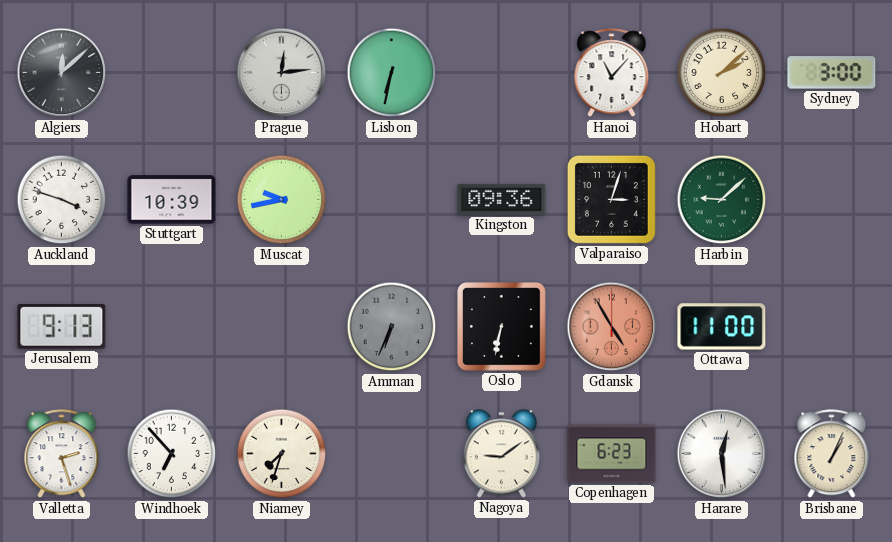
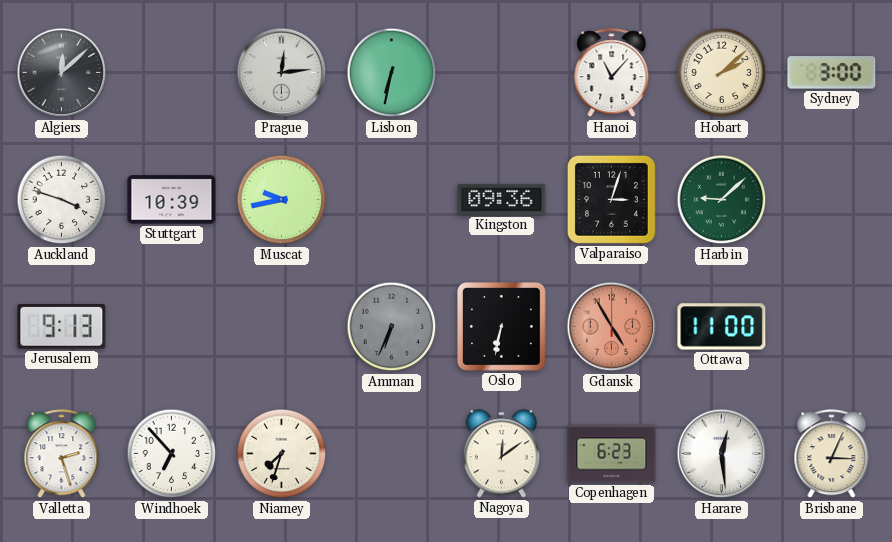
Nagoya: 9:09 -> 12:09
Brisbane: 1:04 -> 3:04
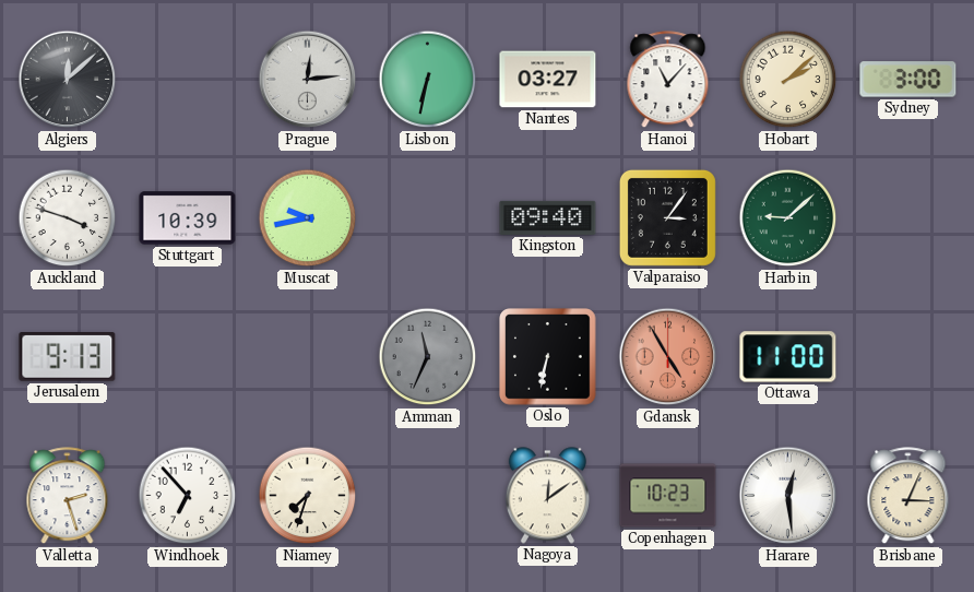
Nantes: none -> 03:27
Kingston: 09:36 -> 09:40
Valparaiso: 3:03 -> 3:06
Amman: 6:34 -> 11:34
Copenhagen: 6:23 -> 10:23
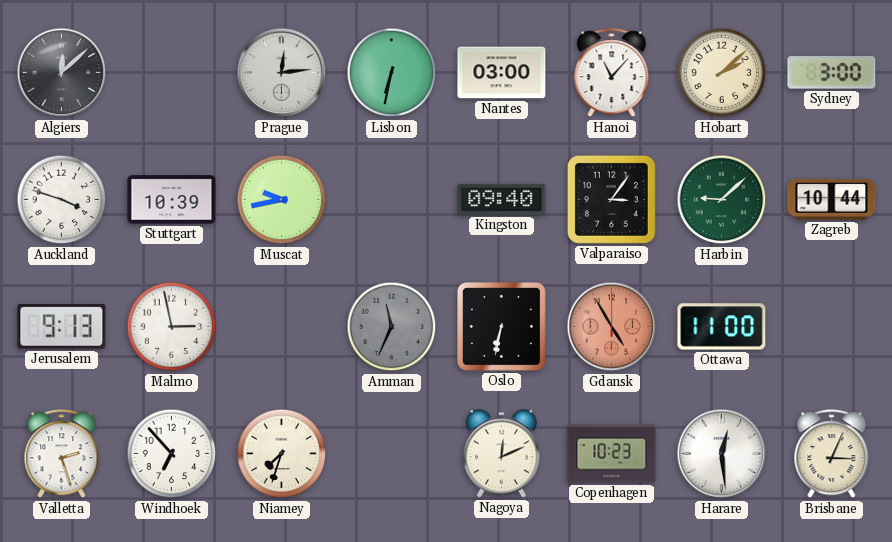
Nantes: 03:27 -> 03:00
Zagreb: none -> 10:44
Malmo: none -> 2:58
Nagoya: 12:09 -> 12:11
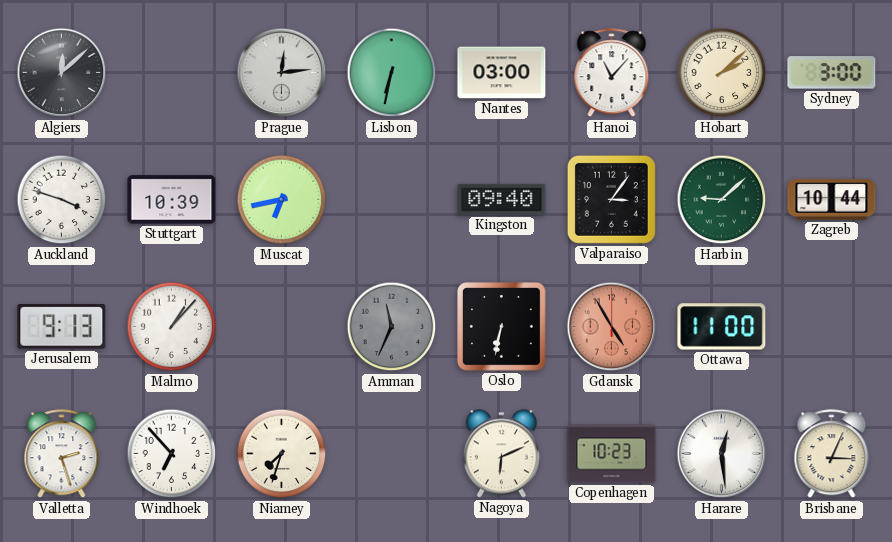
Muscat: 9:43 -> 6:43
Malmo: 2:58 -> 1:07
Nagoya: 12:11 -> 6:11
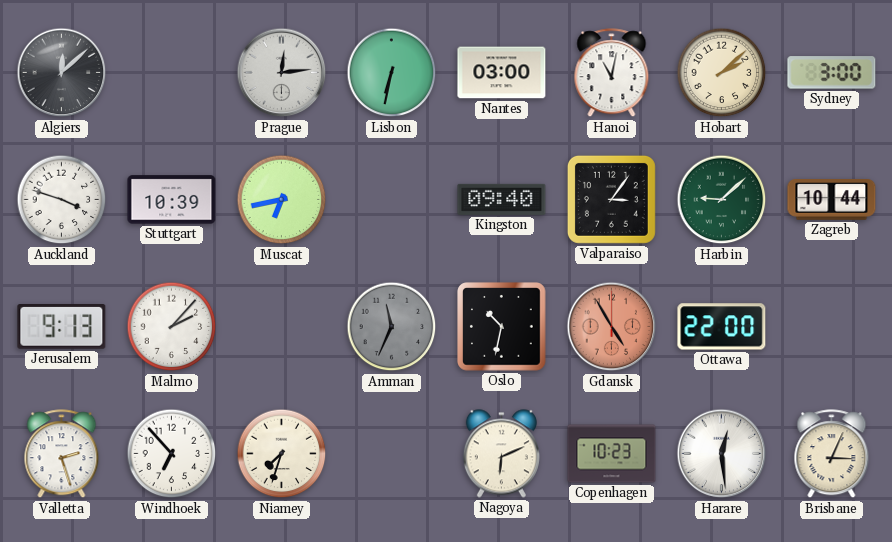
Hanoi: 11:07 -> 11:02
Malmo: 1:07 -> 2:07
Oslo: 6:32 -> 10:32
Ottawa: 11:00 -> 22:00
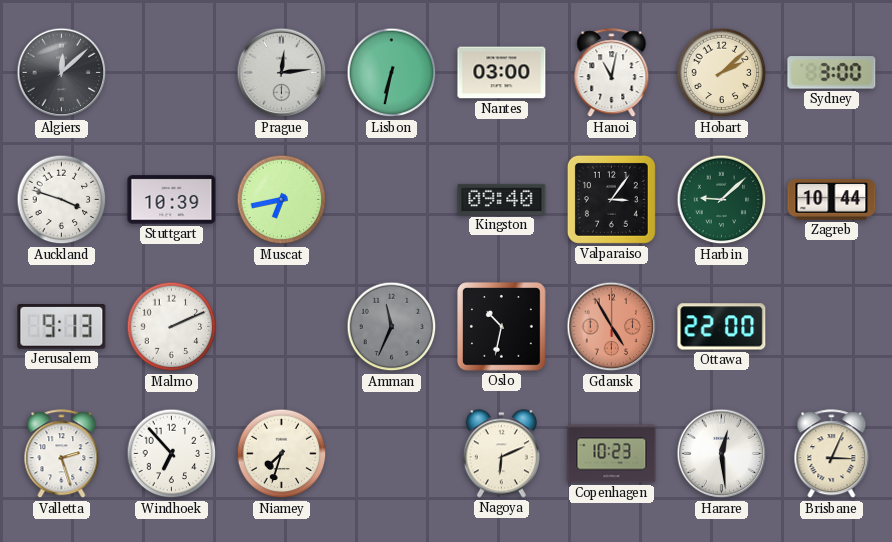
Malmo: 2:07 -> 2:11
